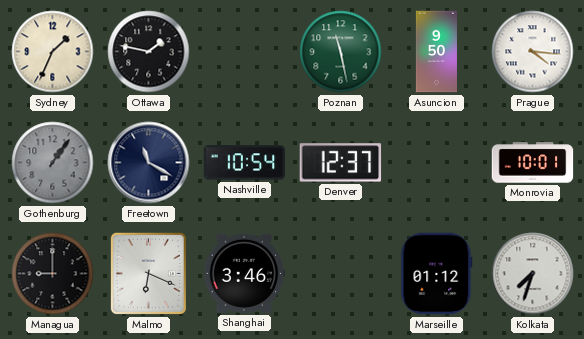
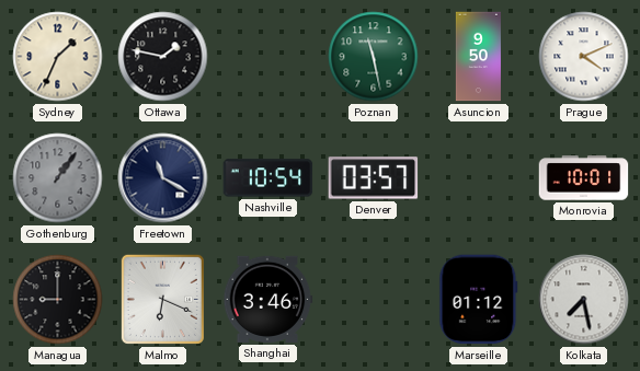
Prague: 4:16 -> 4:11
Denver: 12:37 -> 03:57
Kolkata: 7:33 -> 7:28
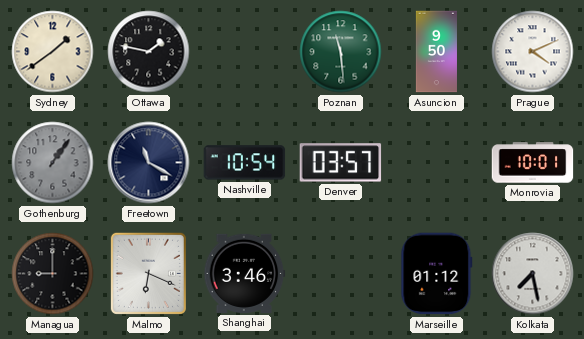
Sydney: 1:34 -> 1:39
Poznan: 11:28 -> 11:29
